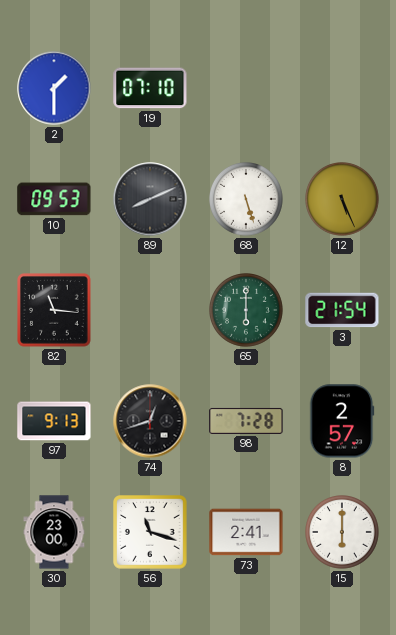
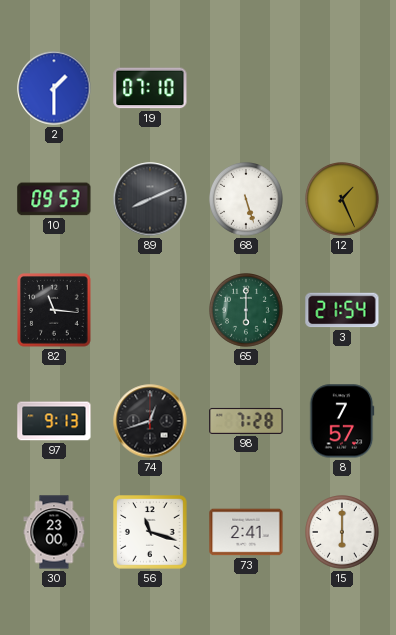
12: 5:26 -> 1:26
8: 2:57 -> 7:57
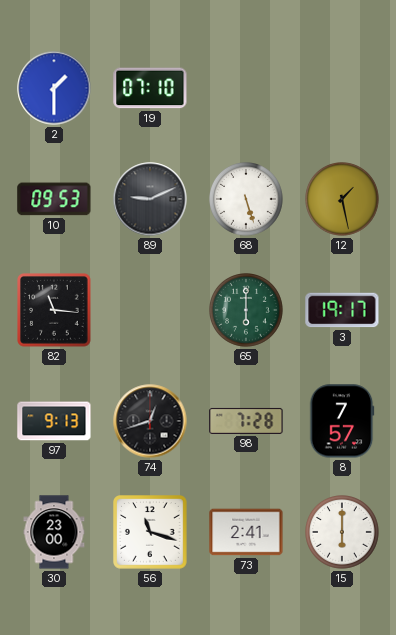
89: 8:11 -> 9:11
12: 1:26 -> 1:28
3: 21:54 -> 19:17
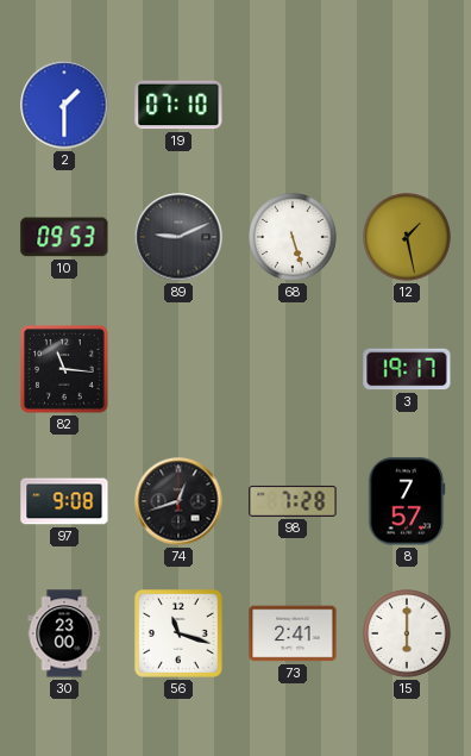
65: 6:00 -> none
97: 9:13 -> 9:08
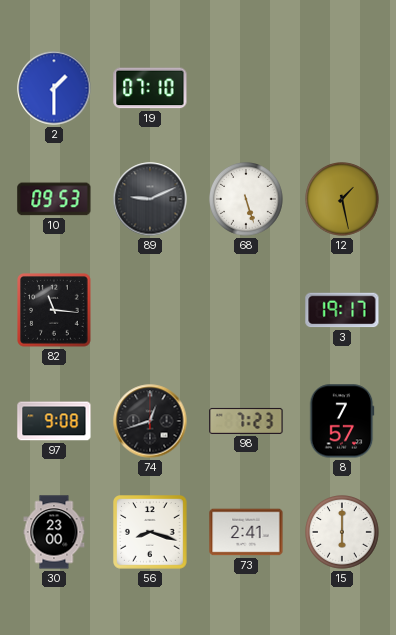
98: 7:28 -> 7:23
56: 11:18 -> 8:18
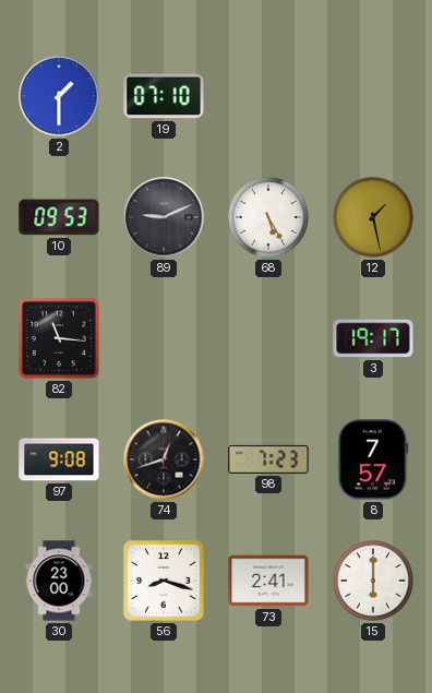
68: 5:27 -> 5:25
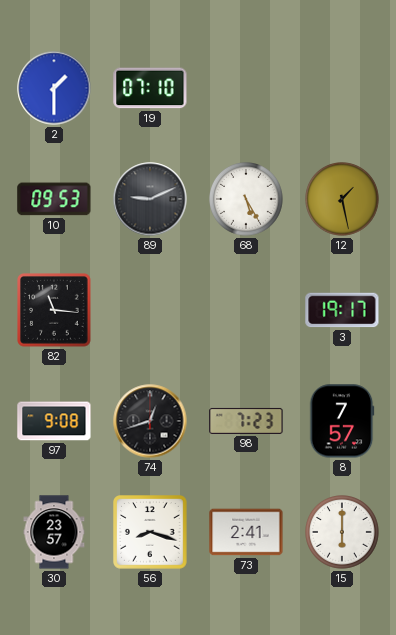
30: 23:00 -> 23:57
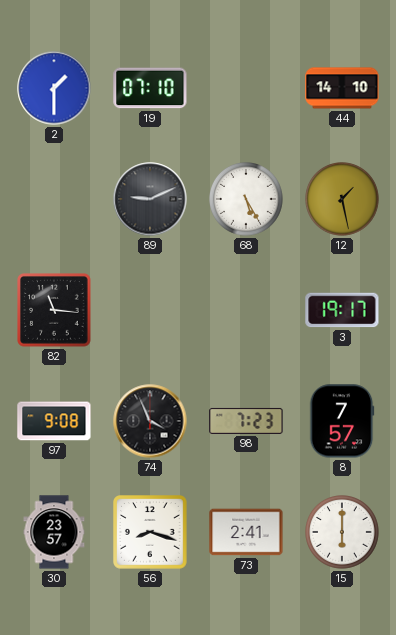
44: none -> 14:10
10: 09:53 -> none
74: 12:42 -> 3:56
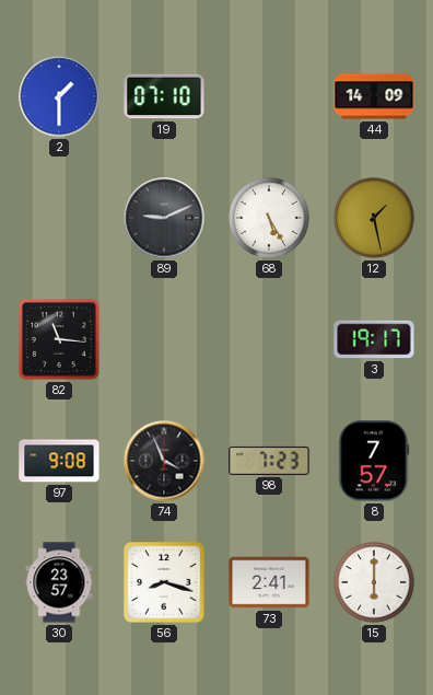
44: 14:10 -> 14:09
